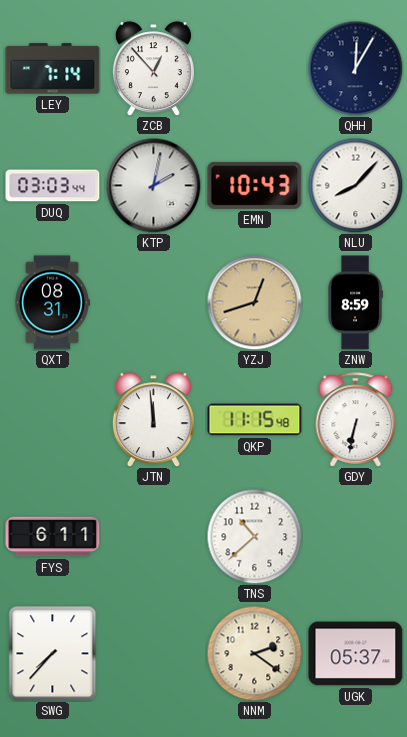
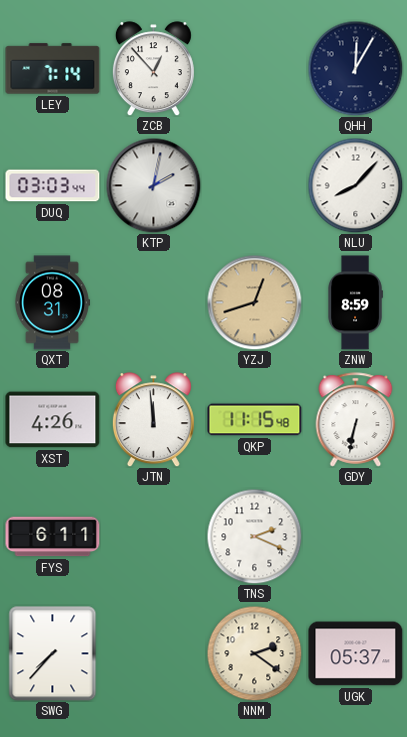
EMN: 10:43 -> none
XST: none -> 4:26
TNS: 10:38 -> 2:19
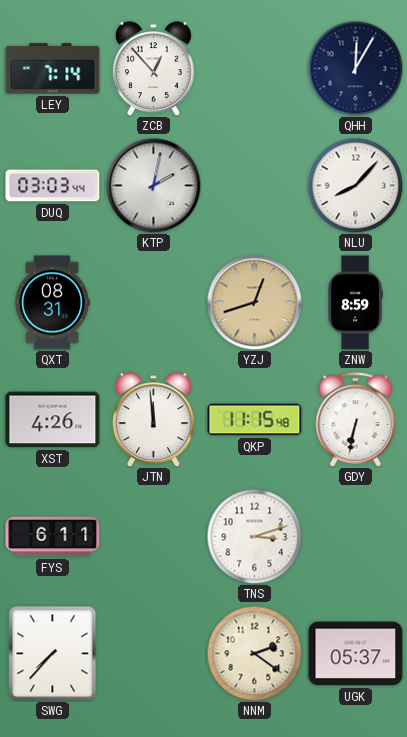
TNS: 2:19 -> 3:12
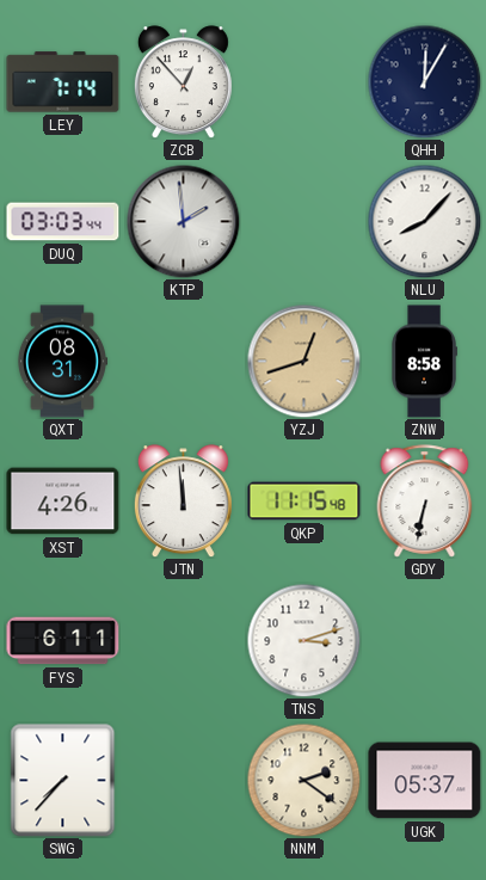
KTP: 2:02 -> 1:59
ZNW: 8:59 -> 8:58
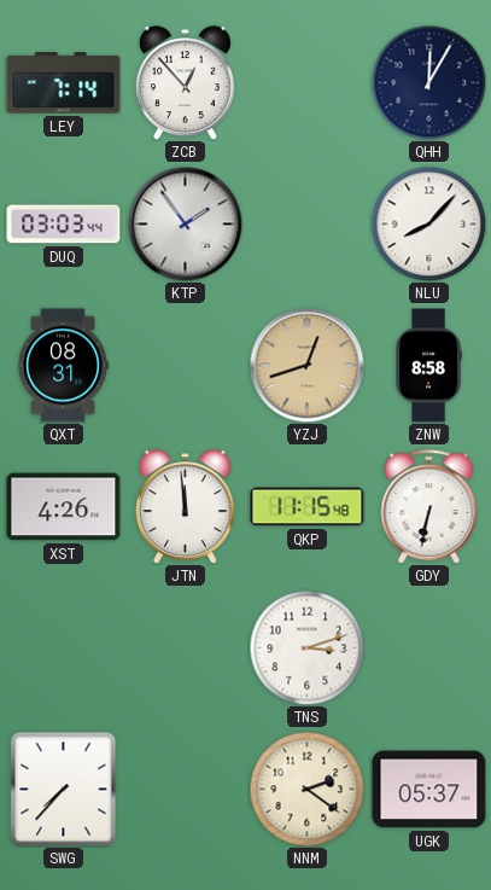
KTP: 1:59 -> 1:54
FYS: 6:11 -> none
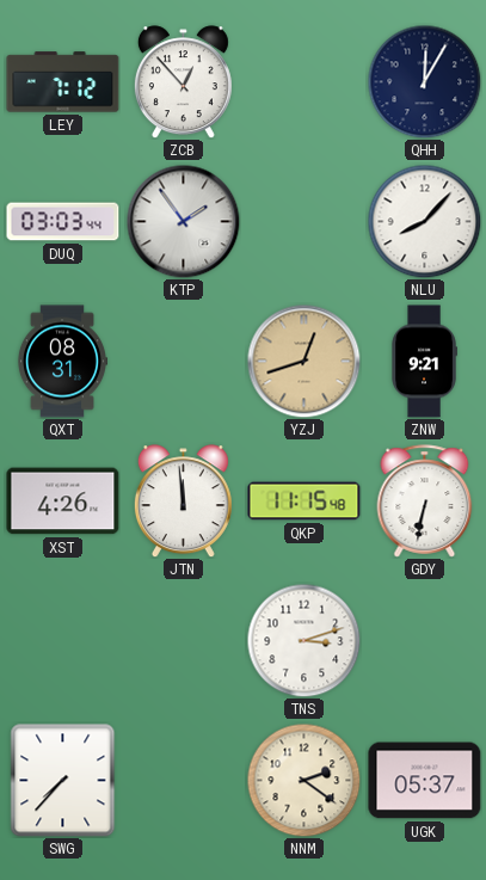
LEY: 7:14 -> 7:12
ZNW: 8:58 -> 9:21
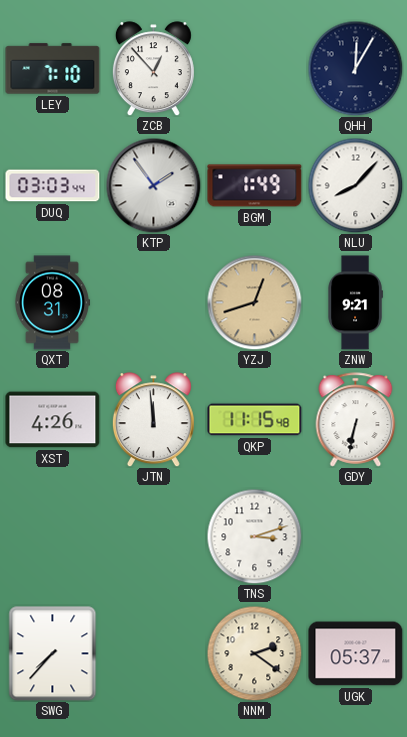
LEY: 7:12 -> 7:10
BGM: none -> 1:49
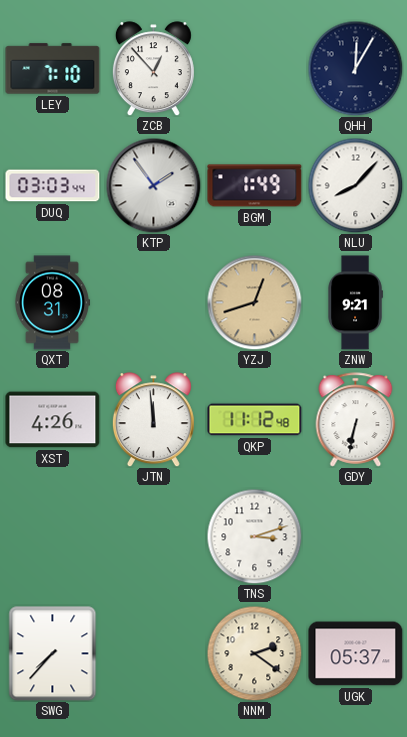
QKP: 11:15 -> 11:12
